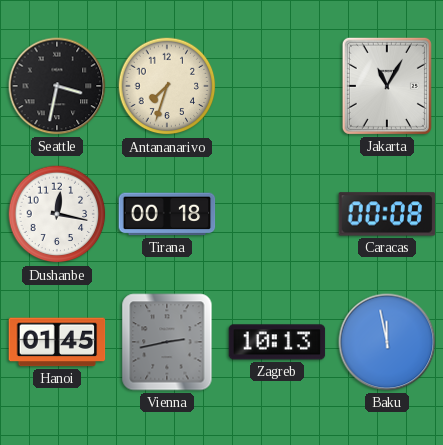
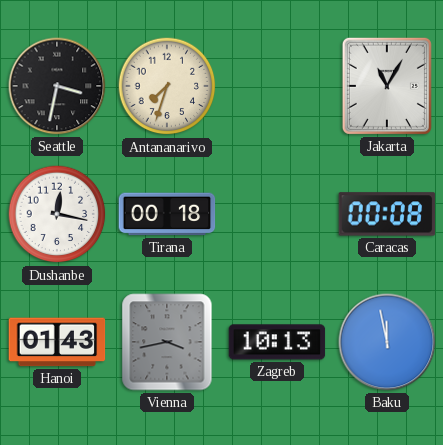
Hanoi: 01:45 -> 01:43
Vienna: 2:43 -> 3:43
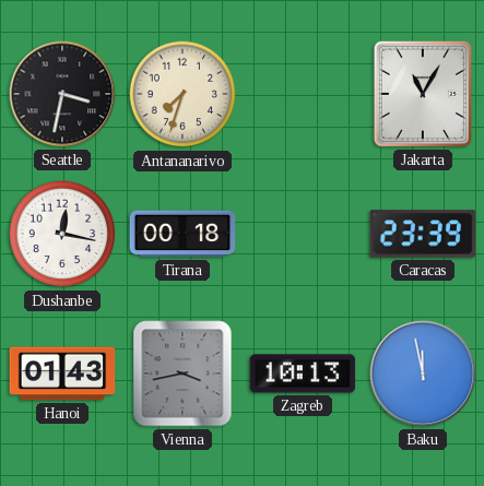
Caracas: 00:08 -> 23:39
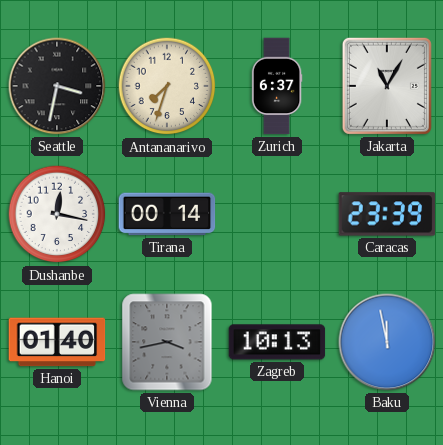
Zurich: none -> 6:37
Tirana: 00:18 -> 00:14
Hanoi: 01:43 -> 01:40
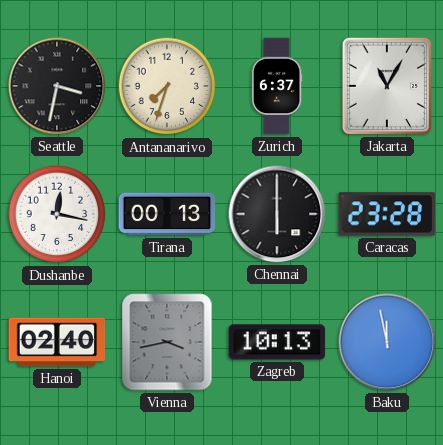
Tirana: 00:14 -> 00:13
Chennai: none -> 6:00
Caracas: 23:39 -> 23:28
Hanoi: 01:40 -> 02:40
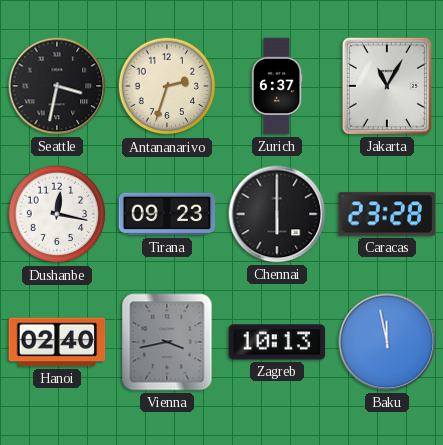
Antananarivo: 7:33 -> 2:33
Tirana: 00:13 -> 09:23
